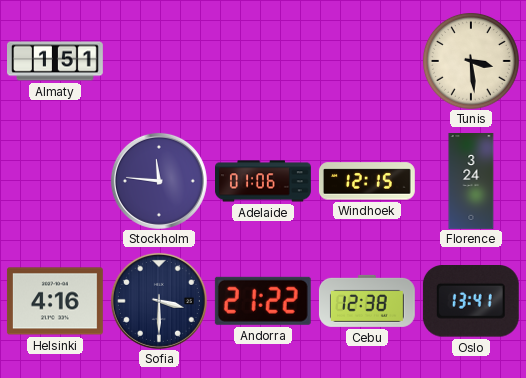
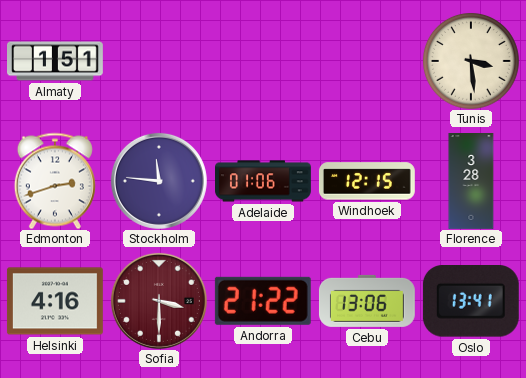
Edmonton: none -> 2:42
Florence: 3:24 -> 3:28
Sofia dial: navy -> burgundy
Cebu: 12:38 -> 13:06
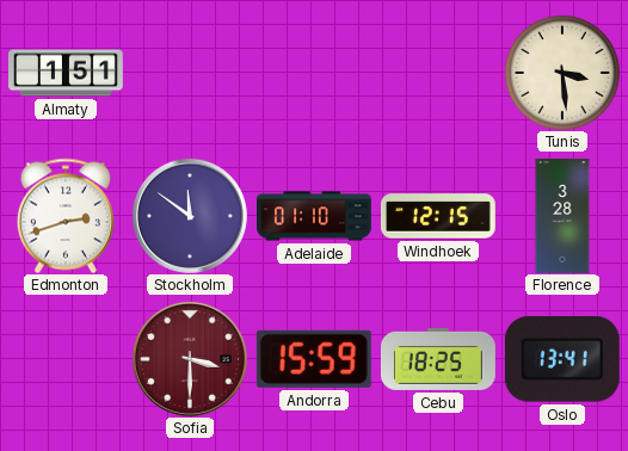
Stockholm: 11:46 -> 11:51
Adelaide: 01:06 -> 01:10
Helsinki: 4:16 -> none
Andorra: 21:22 -> 15:59
Cebu: 13:06 -> 18:25
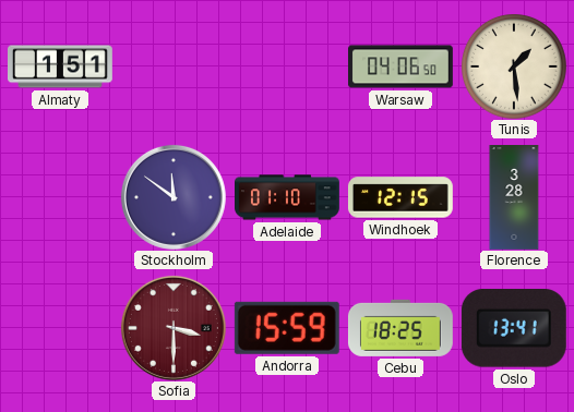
Warsaw: none -> 04:06
Tunis: 3:29 -> 1:29
Edmonton: 2:42 -> none
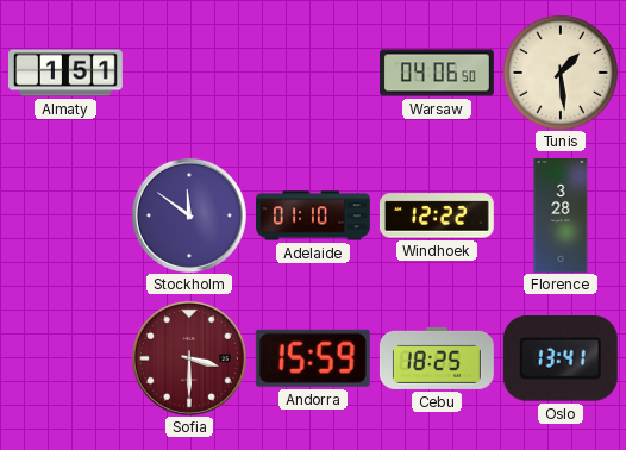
Windhoek: 12:15 -> 12:22
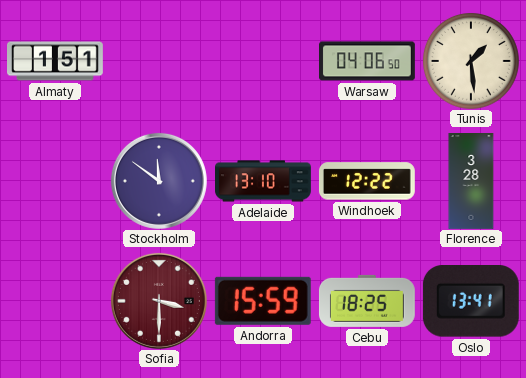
Adelaide: 01:10 -> 13:10
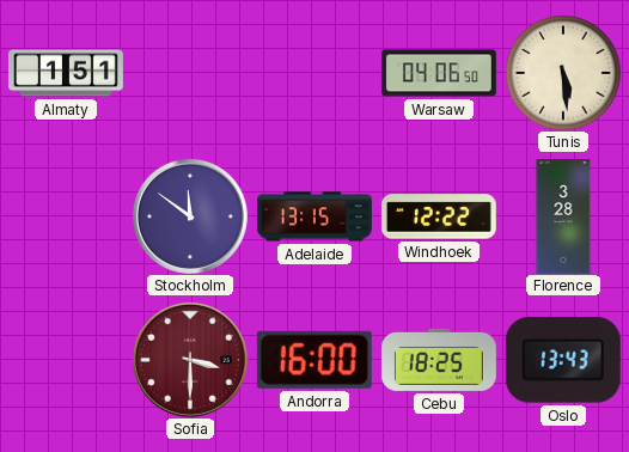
Tunis: 1:29 -> 5:29
Adelaide: 13:10 -> 13:15
Andorra: 15:59 -> 16:00
Oslo: 13:41 -> 13:43
